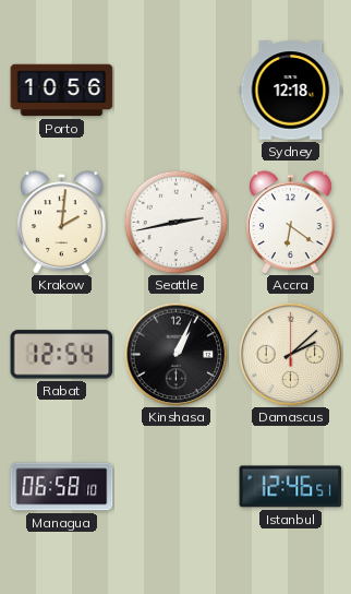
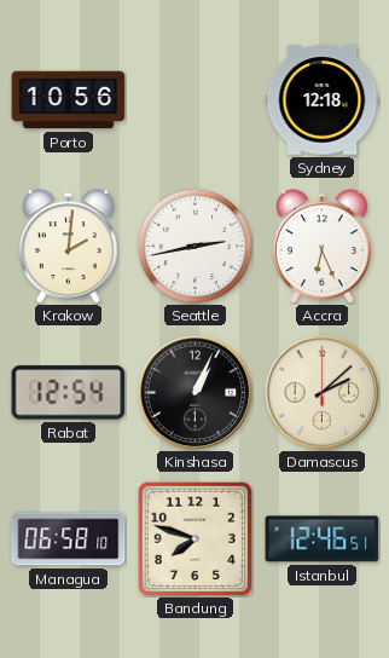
Accra: 6:21 -> 6:26
Bandung: none -> 7:48
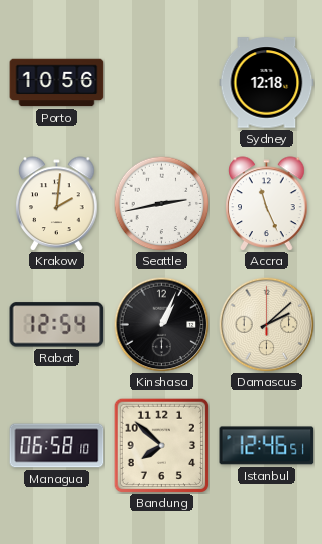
Accra: 6:26 -> 11:26
Bandung: 7:48 -> 7:52
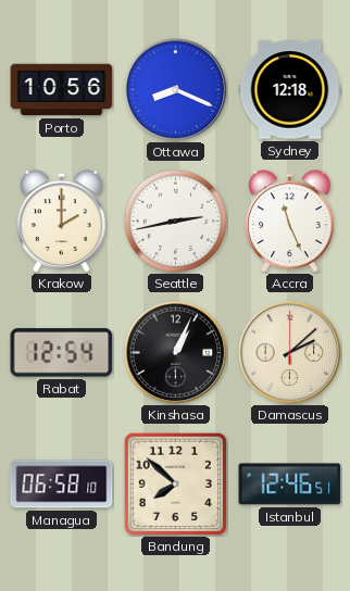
Ottawa: none -> 8:19
Krakow: 2:01 -> 2:00
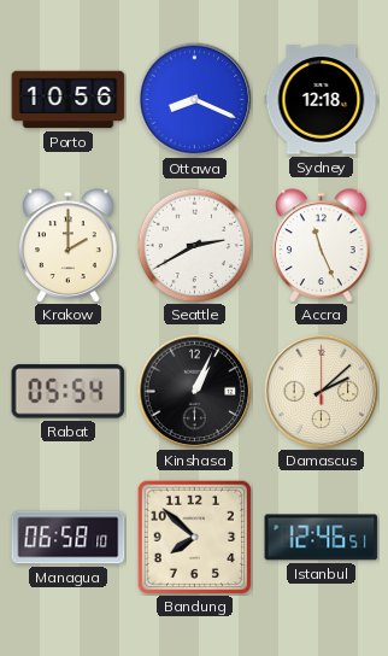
Seattle: 2:43 -> 2:40
Rabat: 12:54 -> 05:54
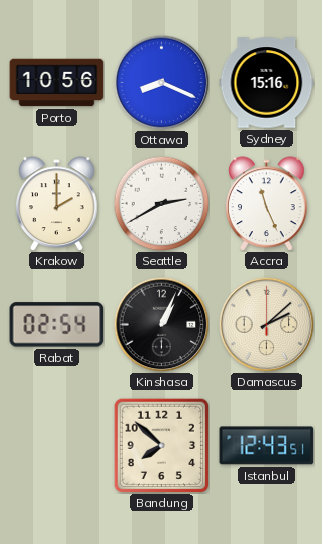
Sydney: 12:18 -> 15:16
Rabat: 05:54 -> 02:54
Managua: 06:58 -> none
Istanbul: 12:46 -> 12:43
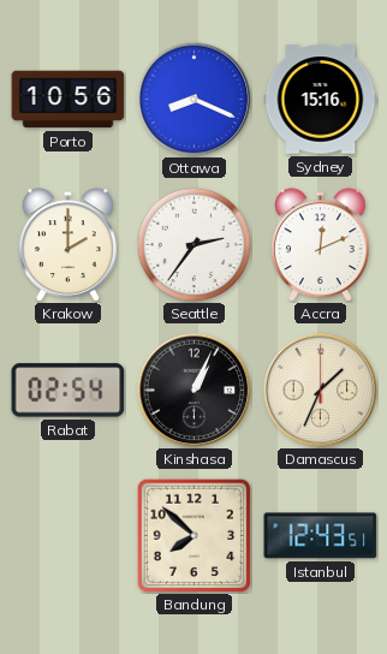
Seattle: 2:40 -> 2:36
Accra: 11:26 -> 12:11
Damascus: 2:08 -> 1:34
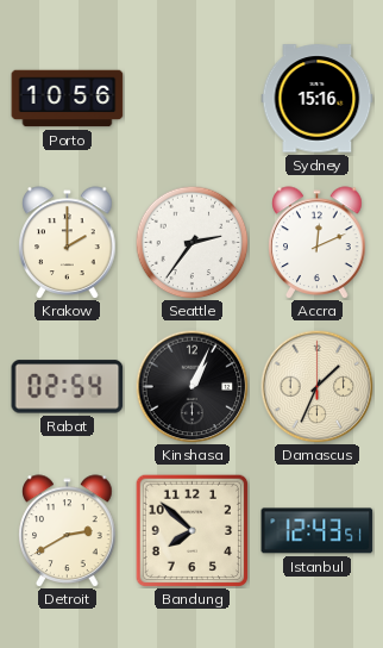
Ottawa: 8:19 -> none
Detroit: none -> 2:40
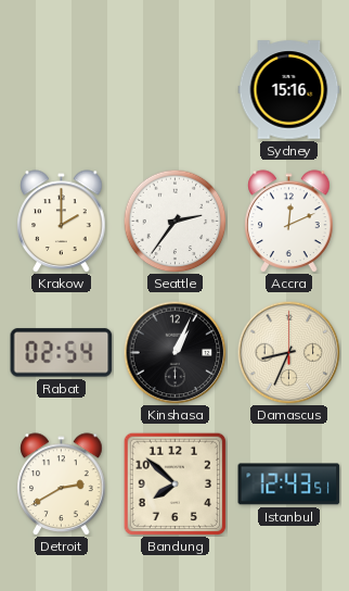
Porto: 10:56 -> none
Damascus: 1:34 -> 8:34
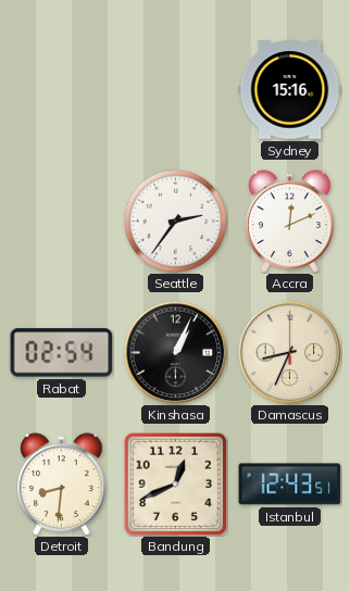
Krakow: 2:00 -> none
Detroit: 2:40 -> 8:31
Bandung: 7:52 -> 12:41
